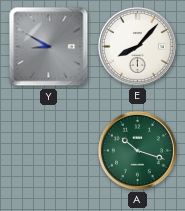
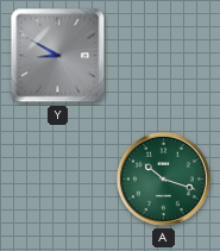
E: 8:07 -> none
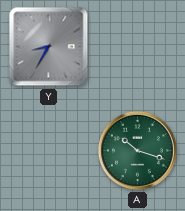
Y: 8:50 -> 8:35
